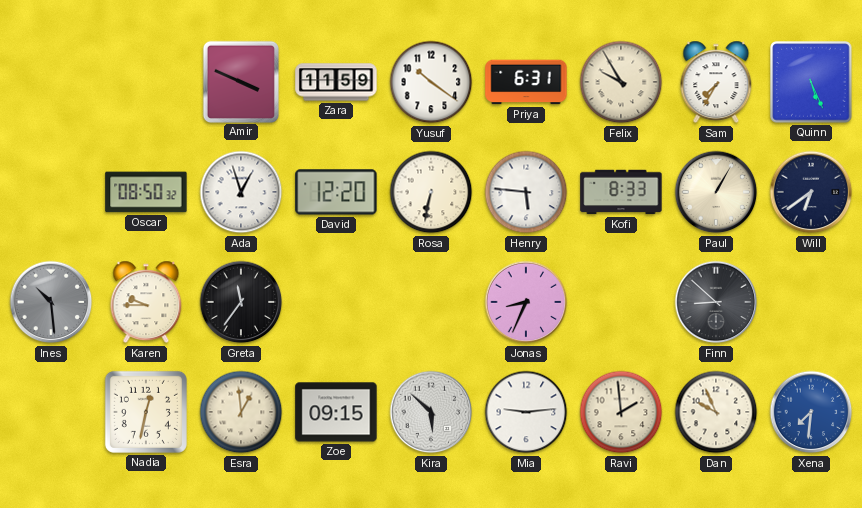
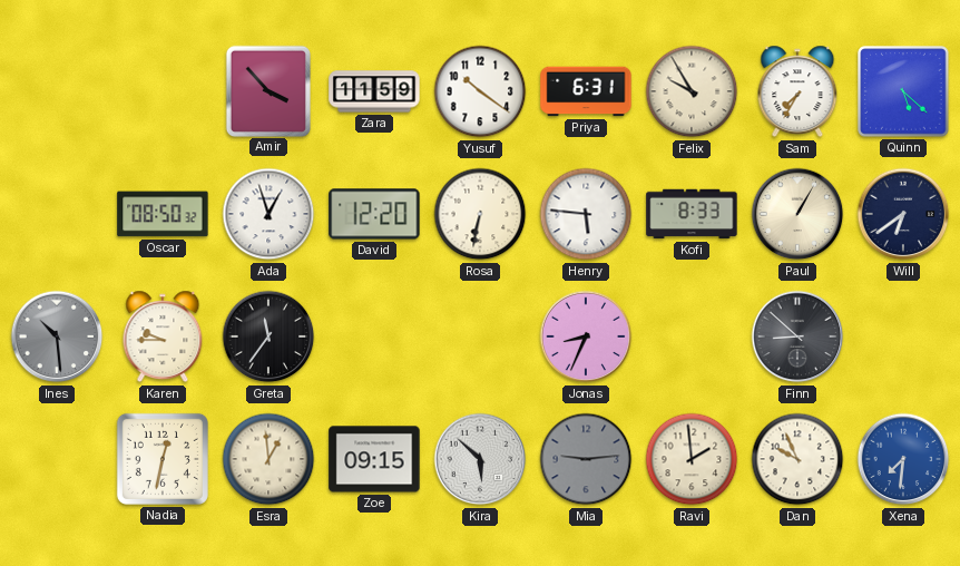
Amir: 3:49 -> 3:53
Quinn: 5:26 -> 5:22
Mia dial: white -> grey
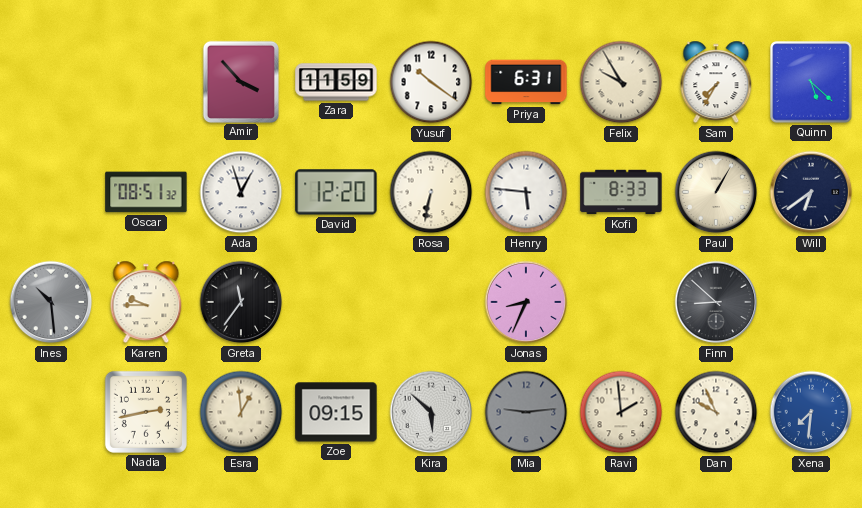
Oscar: 08:50 -> 08:51
Nadia: 12:32 -> 2:43
